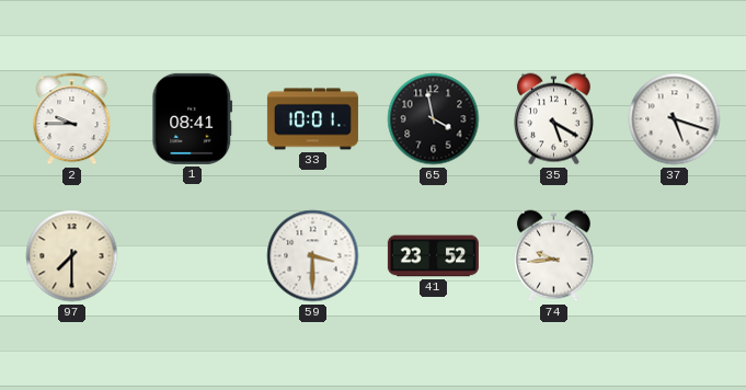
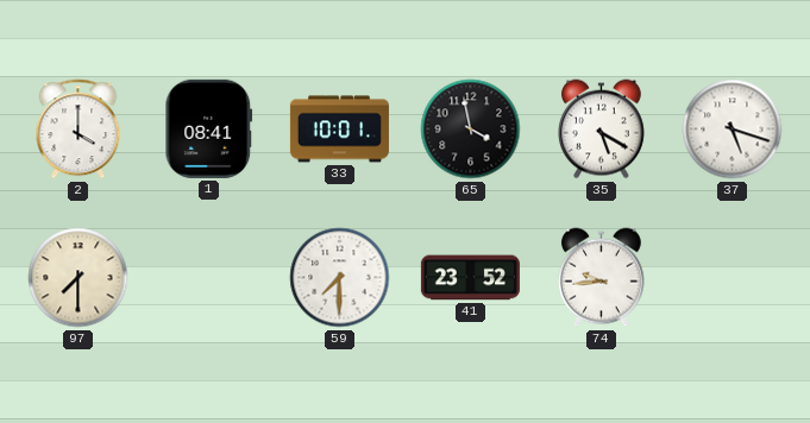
2: 9:45 -> 4:00
59: 3:30 -> 7:30
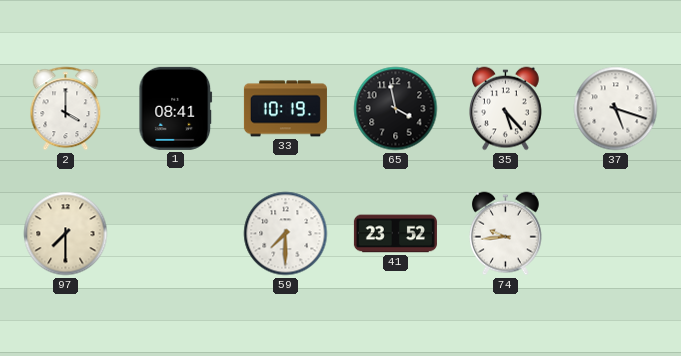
33: 10:01 -> 10:19
35: 5:20 -> 5:23
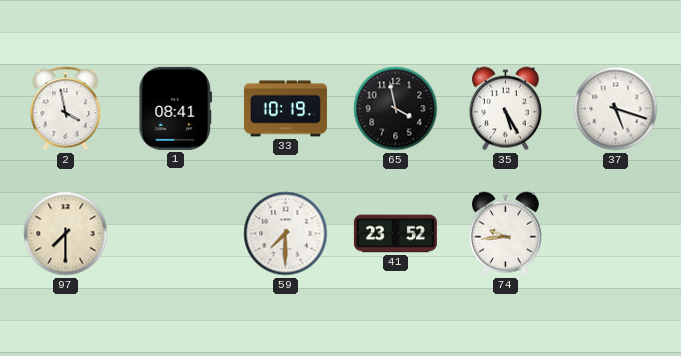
2: 4:00 -> 3:58
35: 5:23 -> 5:25
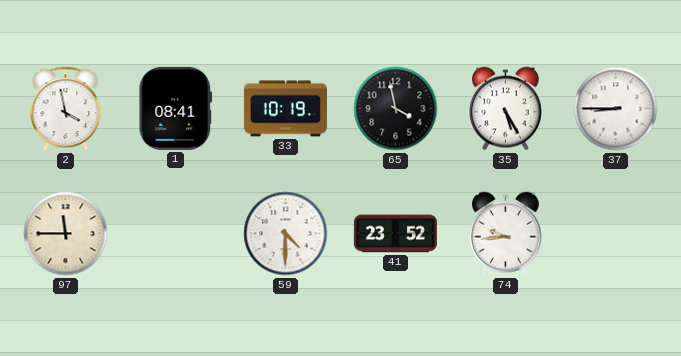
37: 5:18 -> 8:45
97: 7:30 -> 11:45
59: 7:30 -> 4:30
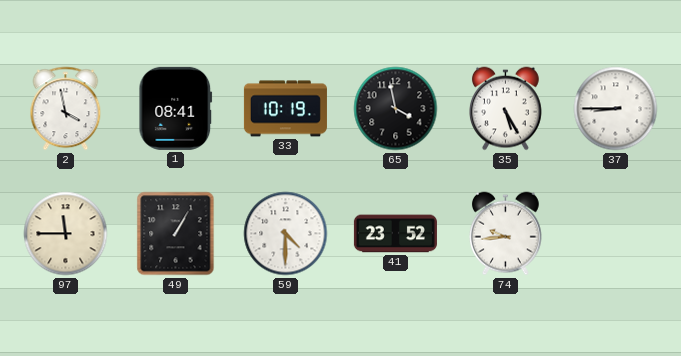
49: none -> 1:05
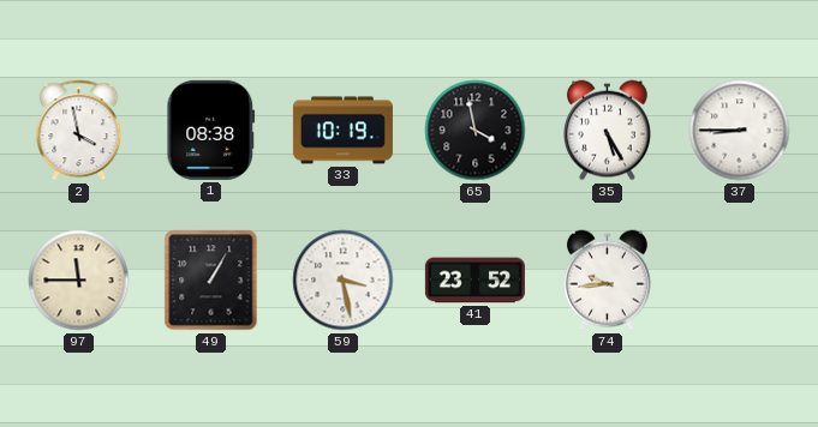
1: 08:41 -> 08:38
59: 4:30 -> 3:28
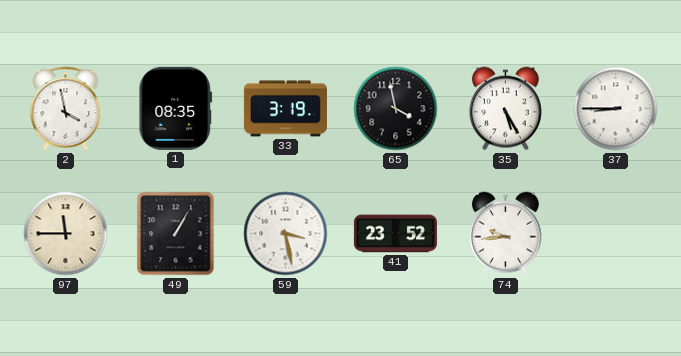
1: 08:38 -> 08:35
33: 10:19 -> 3:19
